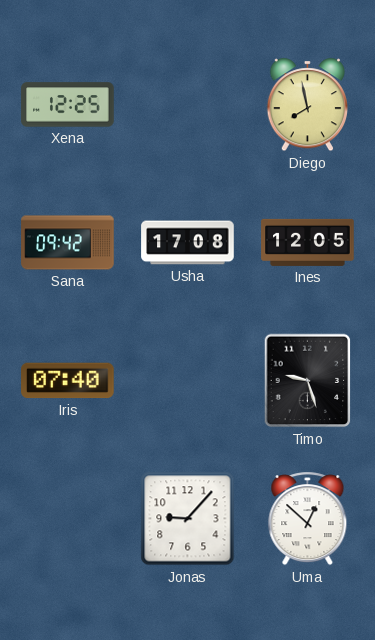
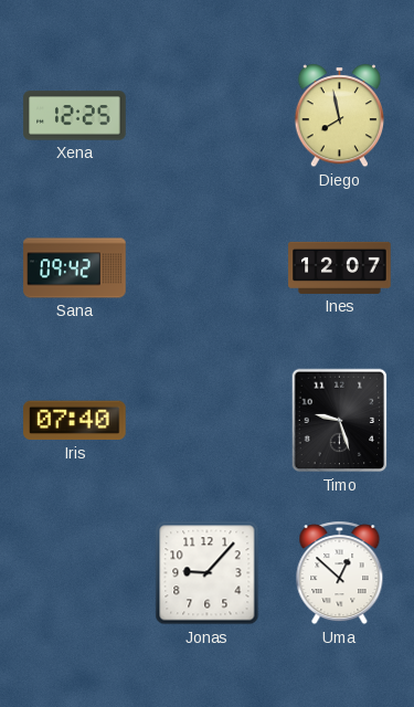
Usha: 17:08 -> none
Ines: 12:05 -> 12:07
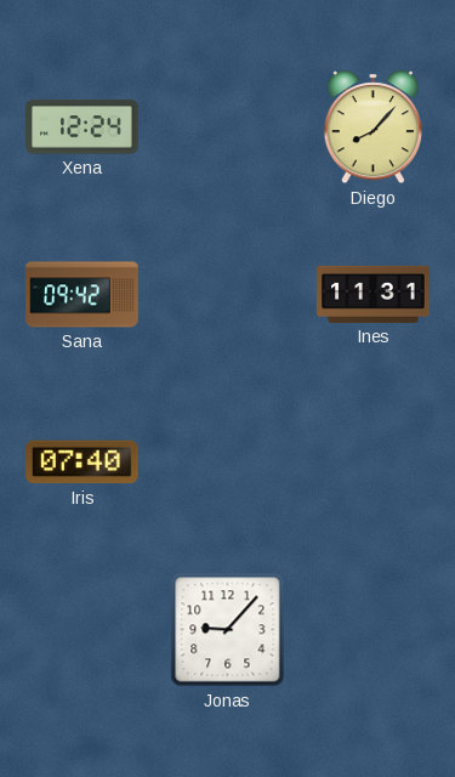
Xena: 12:25 -> 12:24
Diego: 7:58 -> 8:07
Ines: 12:07 -> 11:31
Timo: 9:27 -> none
Uma: 12:52 -> none
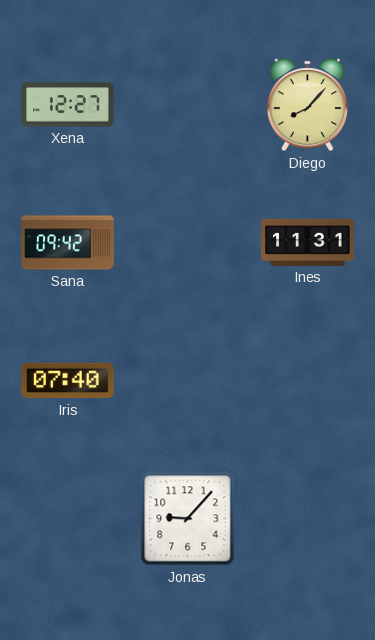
Xena: 12:24 -> 12:27
